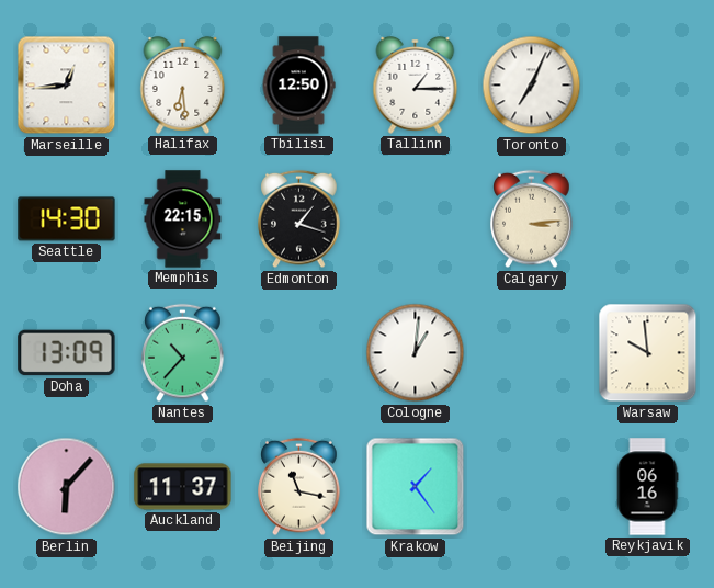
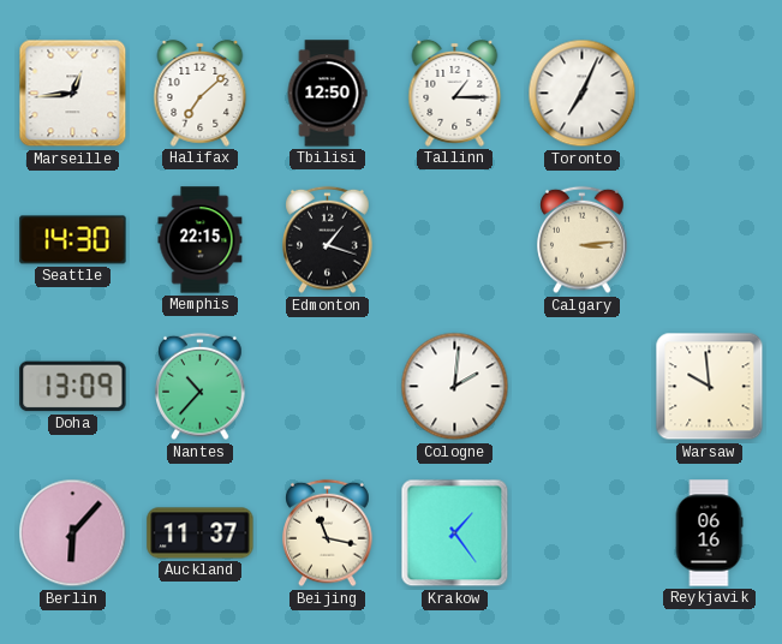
Halifax: 6:29 -> 7:08
Cologne: 1:01 -> 2:01
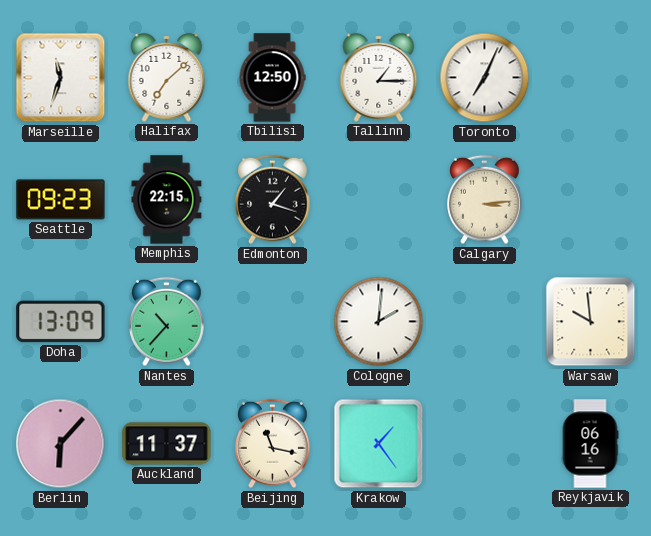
Marseille: 12:44 -> 11:33
Seattle: 14:30 -> 09:23
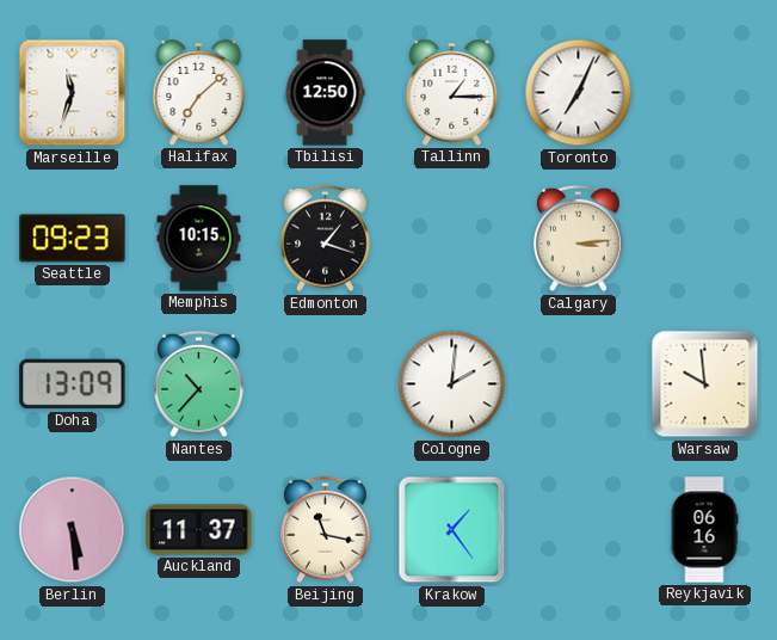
Memphis: 22:15 -> 10:15
Berlin: 6:07 -> 5:29
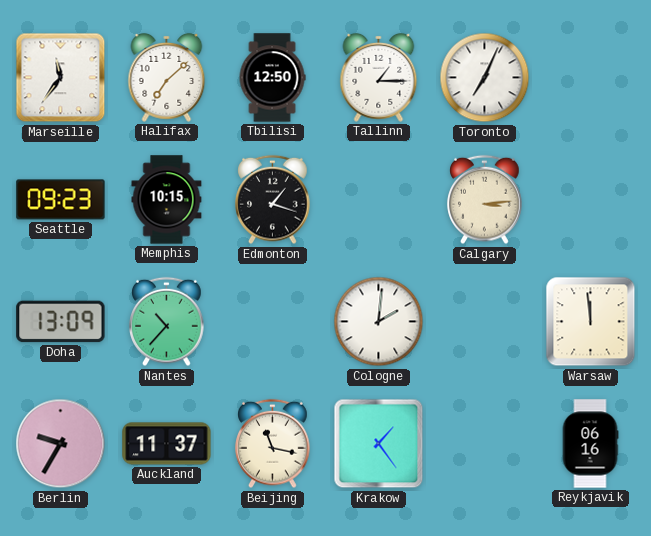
Marseille: 11:33 -> 11:36
Warsaw: 9:59 -> 11:59
Berlin: 5:29 -> 9:35
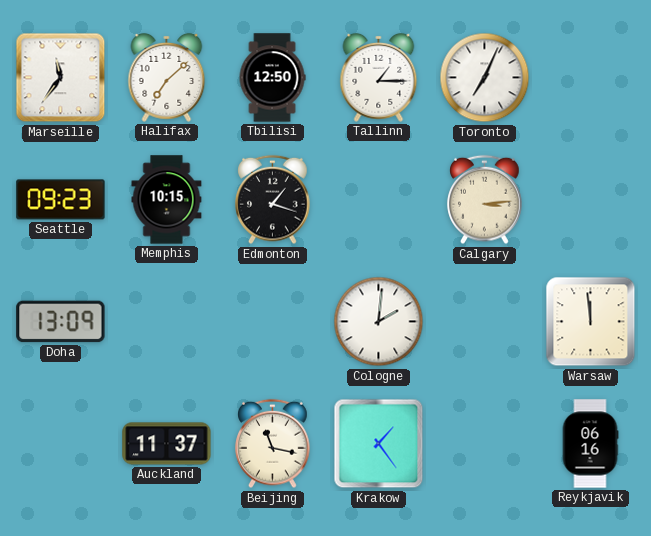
Nantes: 10:37 -> none
Berlin: 9:35 -> none
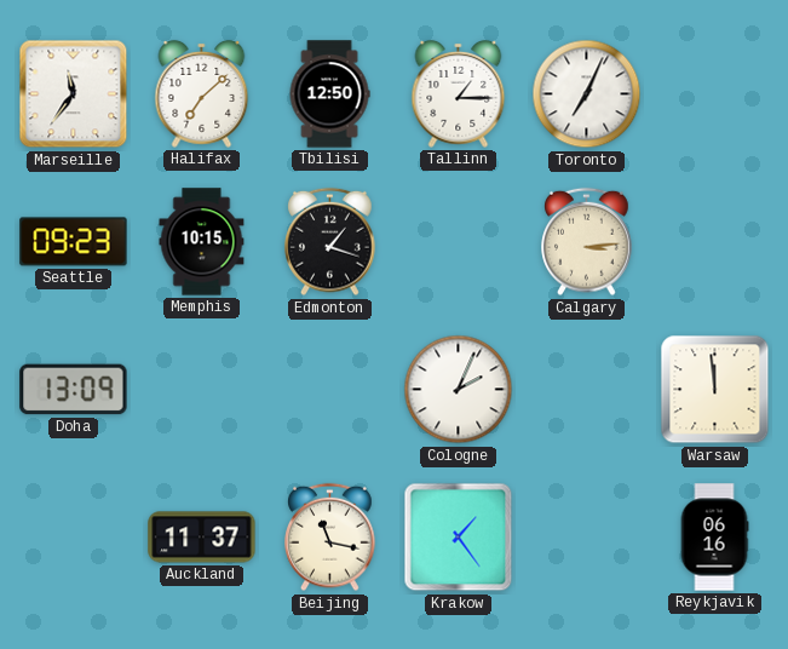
Cologne: 2:01 -> 2:04
